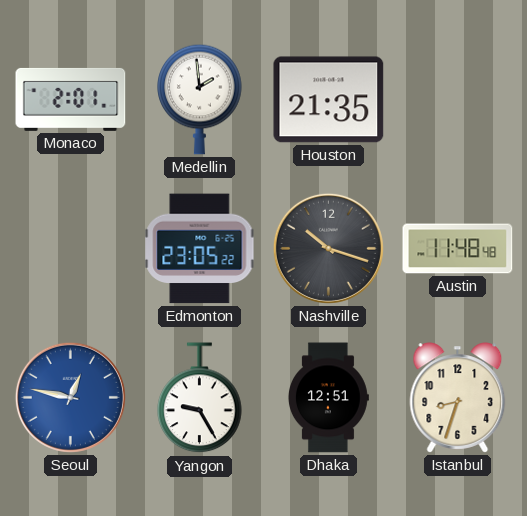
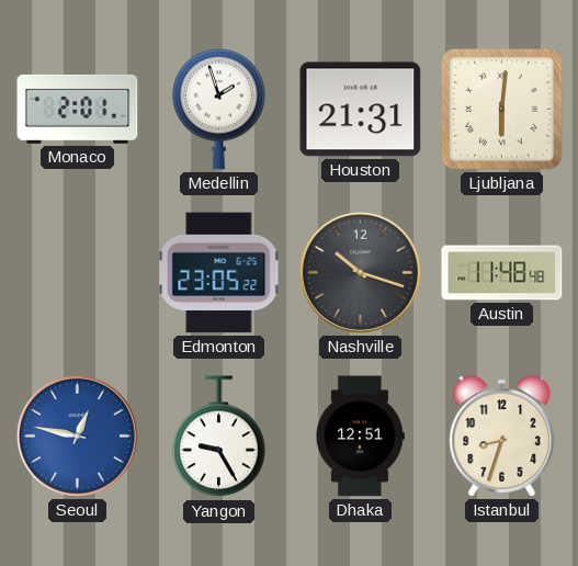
Medellin: 1:59 -> 1:57
Houston: 21:35 -> 21:31
Ljubljana: none -> 6:01
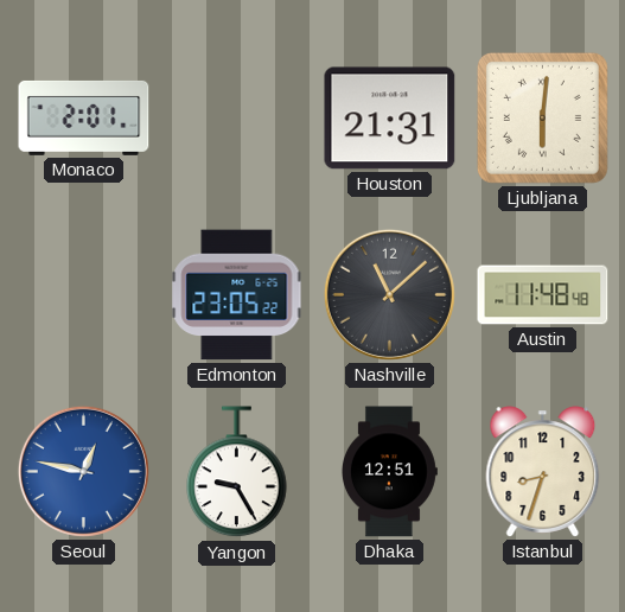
Medellin: 1:57 -> none
Nashville: 10:18 -> 11:08
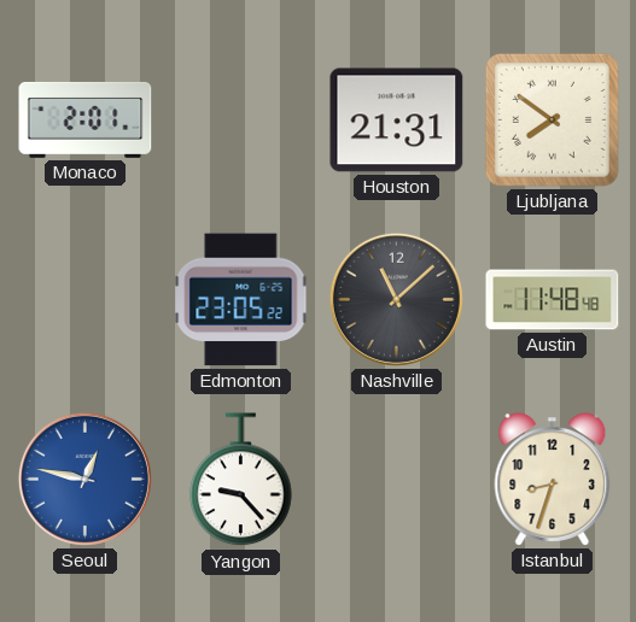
Ljubljana: 6:01 -> 7:51
Yangon: 9:25 -> 9:23
Dhaka: 12:51 -> none
